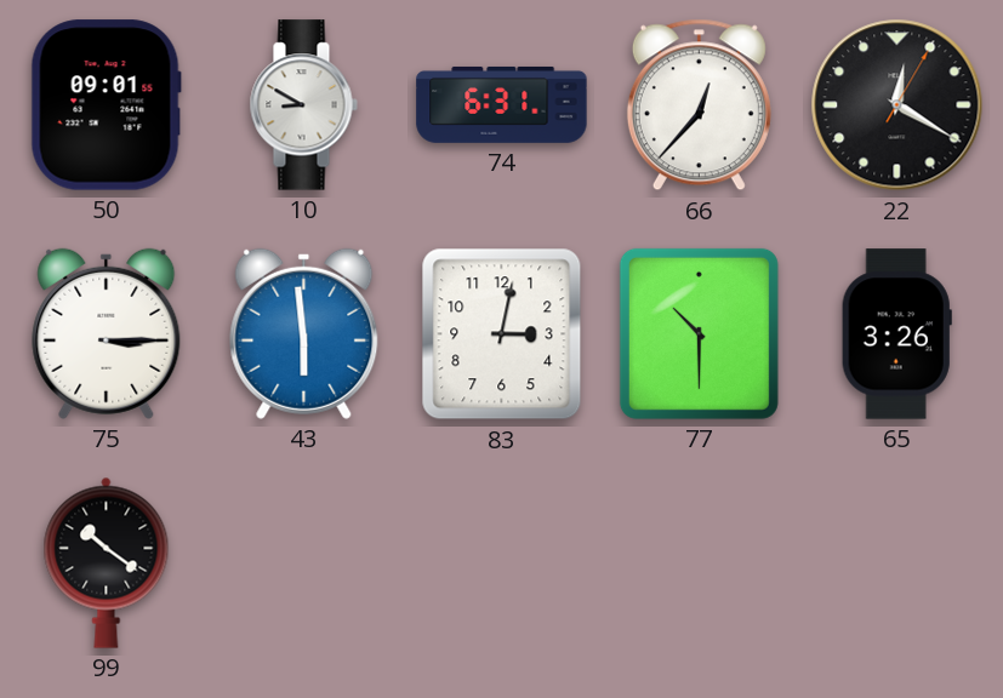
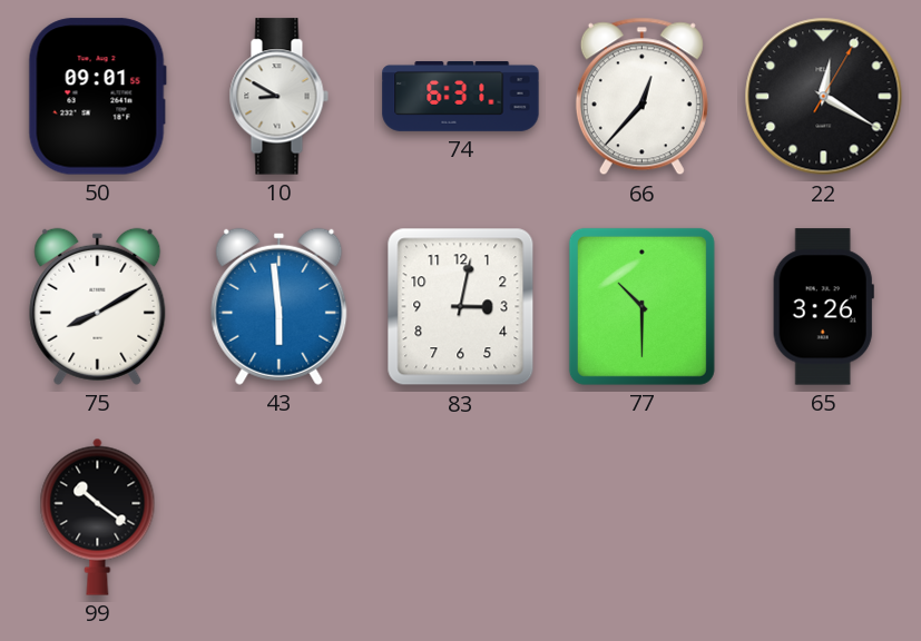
75: 3:15 -> 8:10
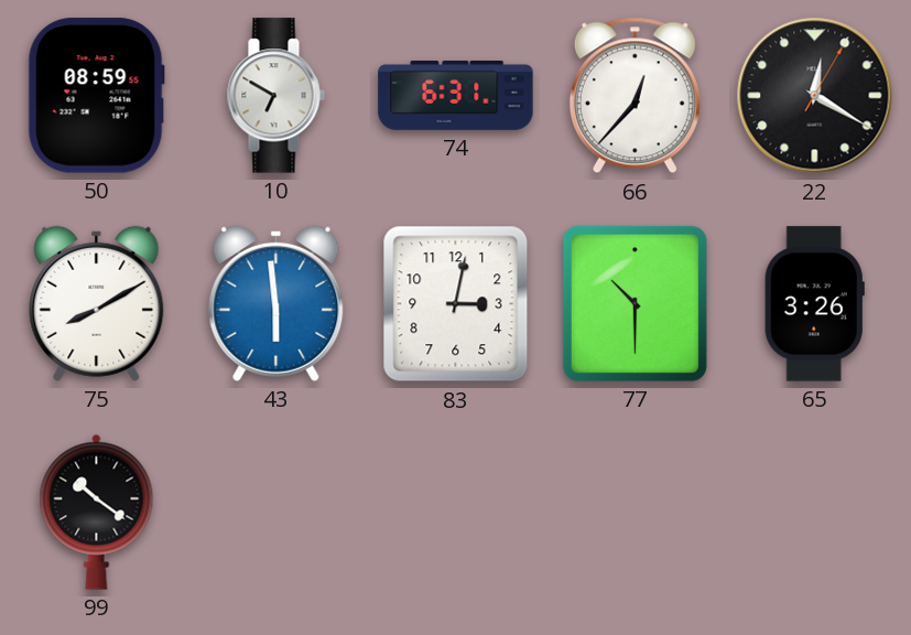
50: 09:01 -> 08:59
10: 8:50 -> 6:50
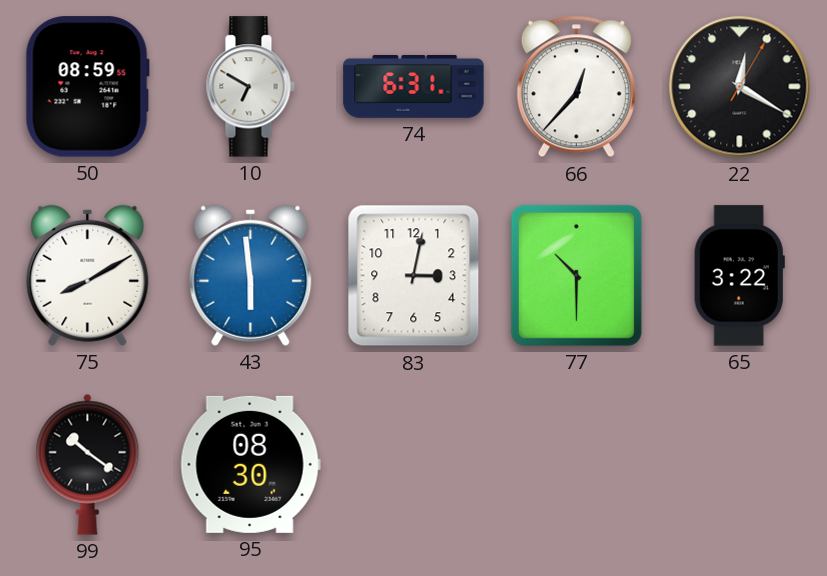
65: 3:26 -> 3:22
95: none -> 08:30
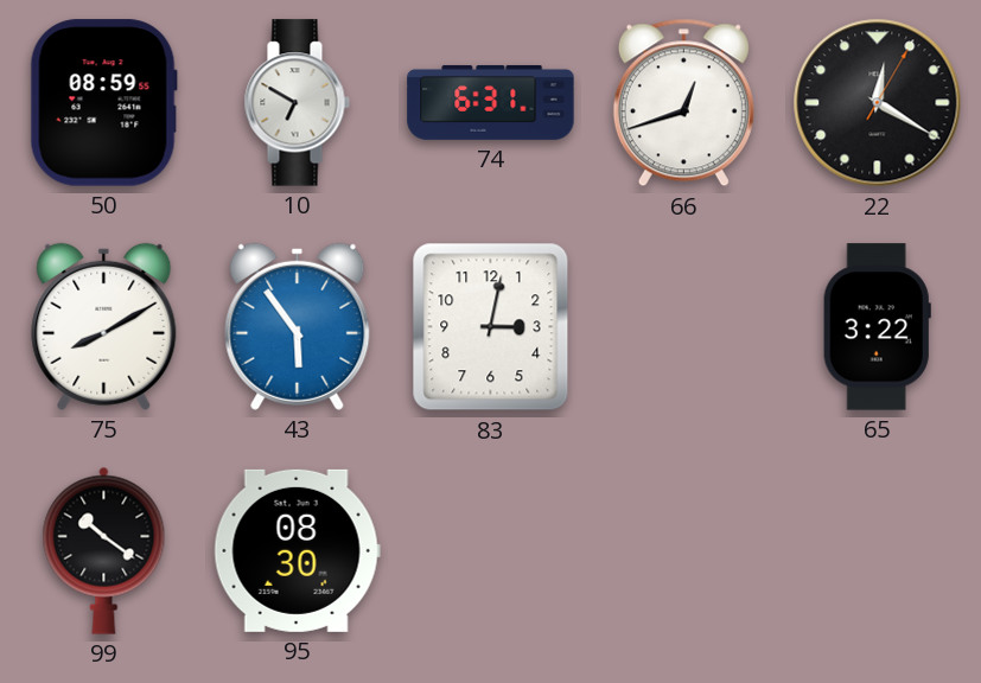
66: 12:37 -> 12:42
43: 5:59 -> 5:54
77: 10:30 -> none
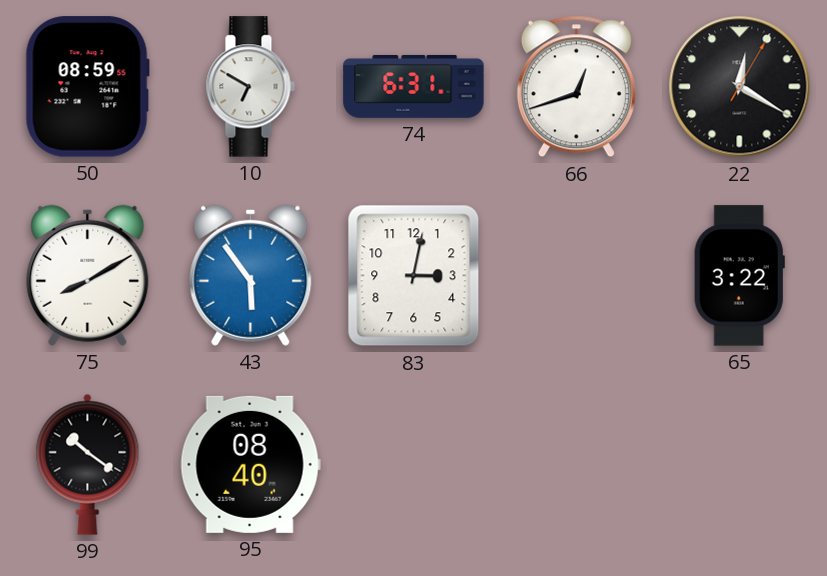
95: 08:30 -> 08:40
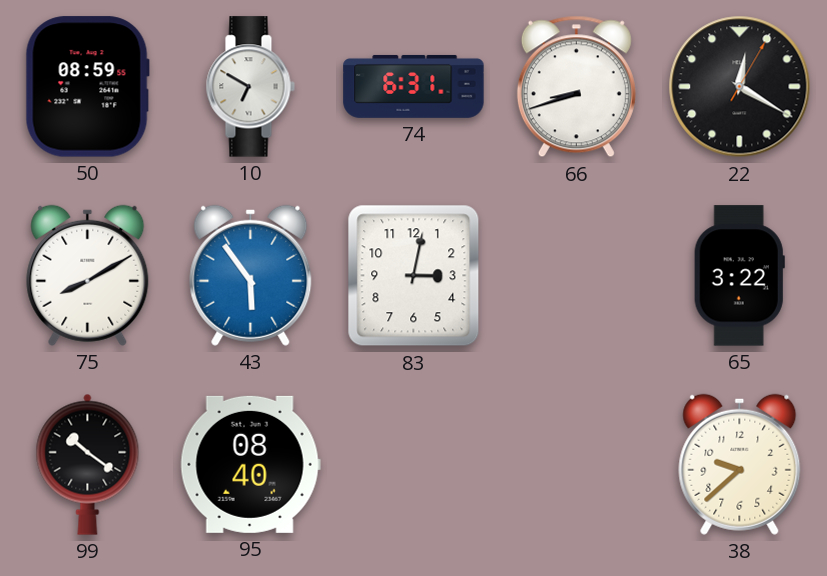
66: 12:42 -> 8:42
38: none -> 9:38
